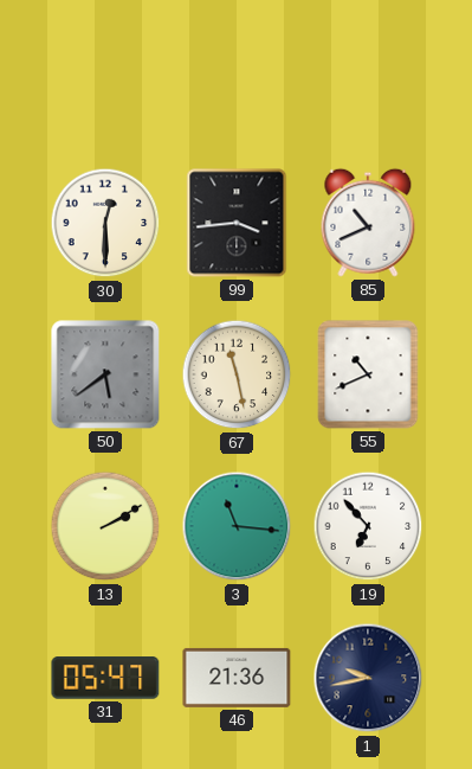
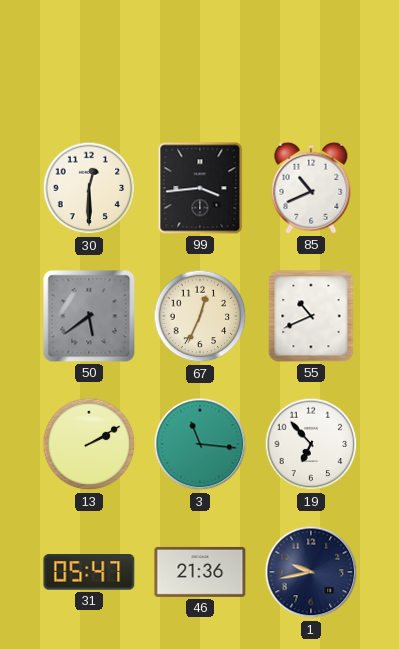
67: 11:28 -> 12:34
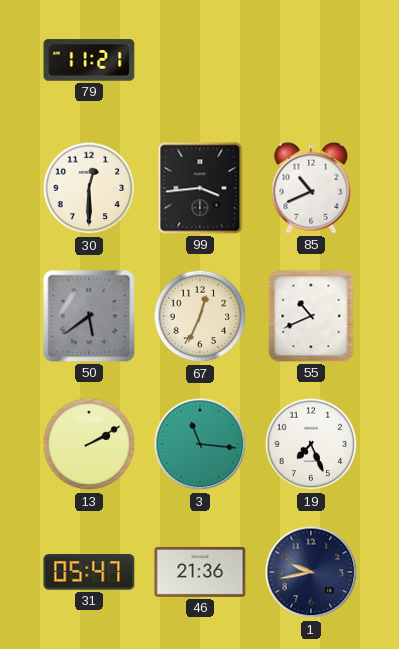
79: none -> 11:21
19: 6:53 -> 7:26
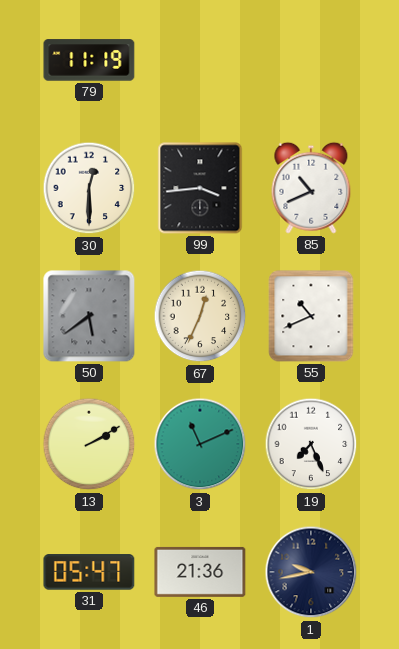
79: 11:21 -> 11:19
3: 11:16 -> 11:11
